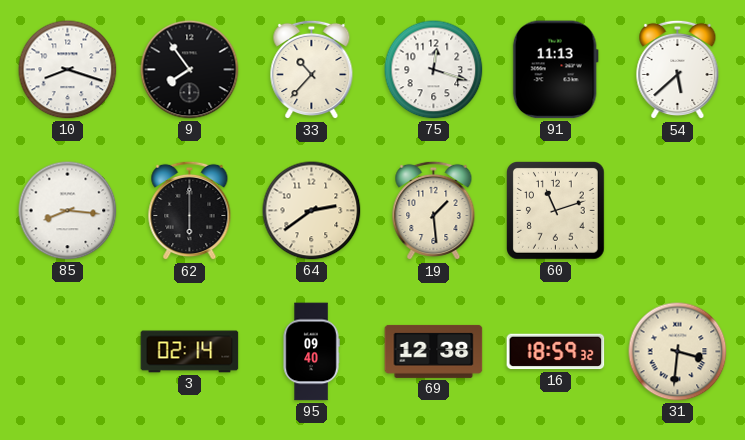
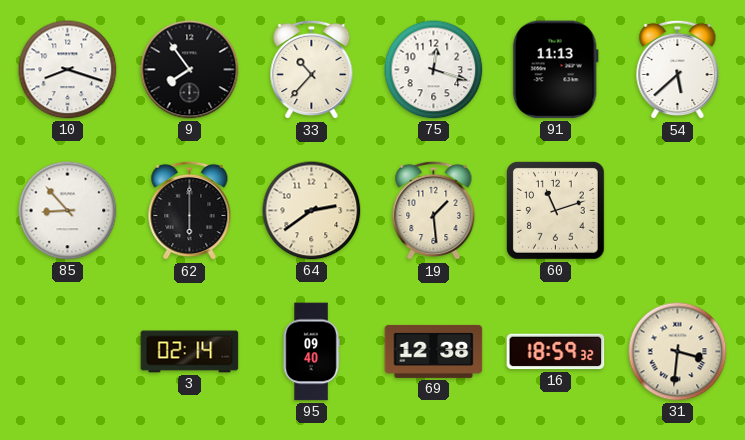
85: 8:16 -> 8:53
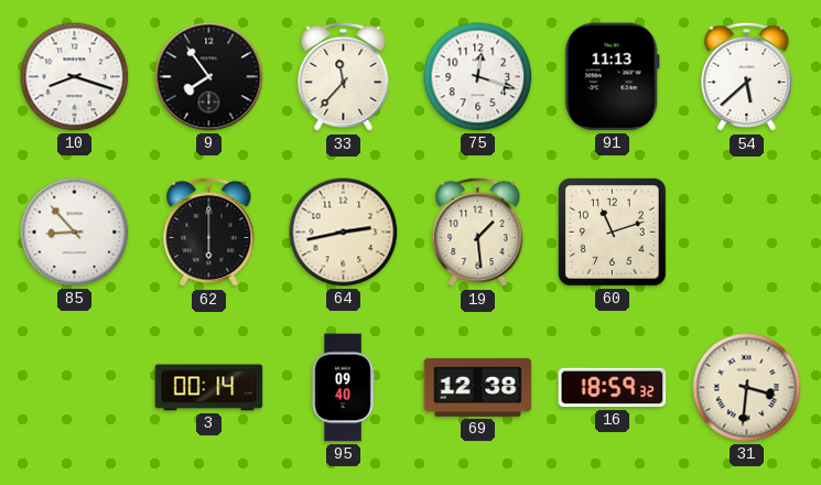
33: 10:37 -> 11:37
64: 2:39 -> 2:43
3: 02:14 -> 00:14
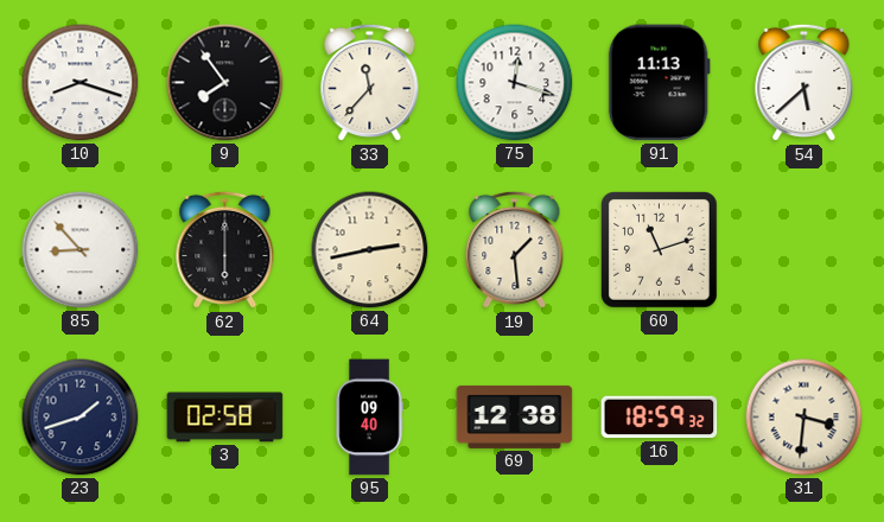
23: none -> 1:42
3: 00:14 -> 02:58
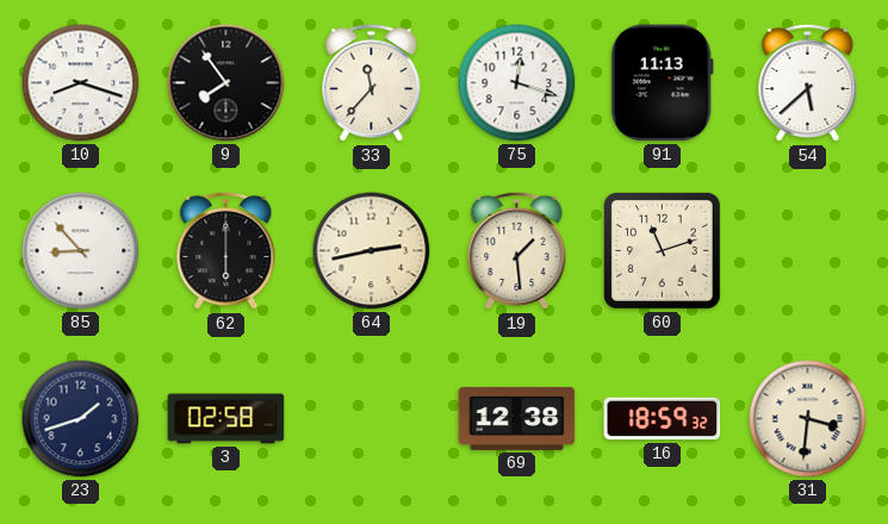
95: 09:40 -> none
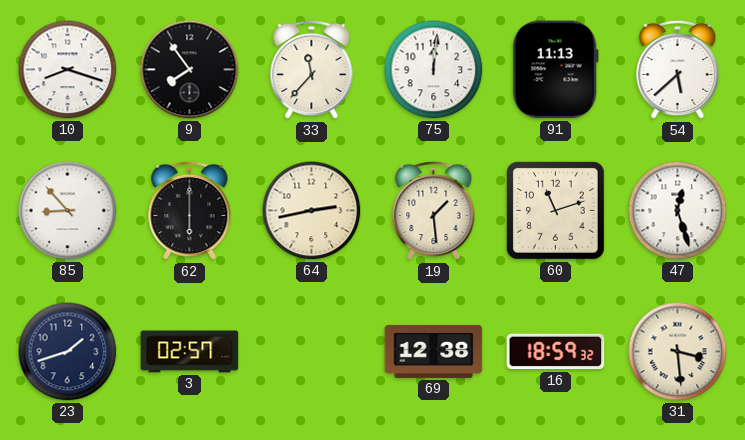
75: 12:18 -> 12:01
47: none -> 12:27
3: 02:58 -> 02:57
31: 3:31 -> 3:29
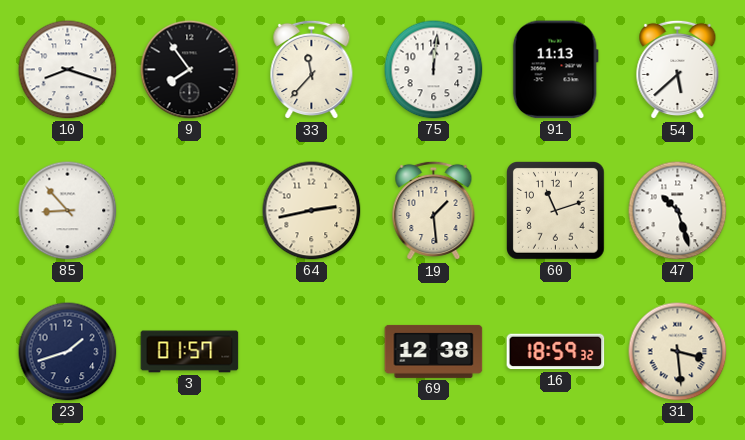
62: 6:00 -> none
47: 12:27 -> 10:27
3: 02:57 -> 01:57
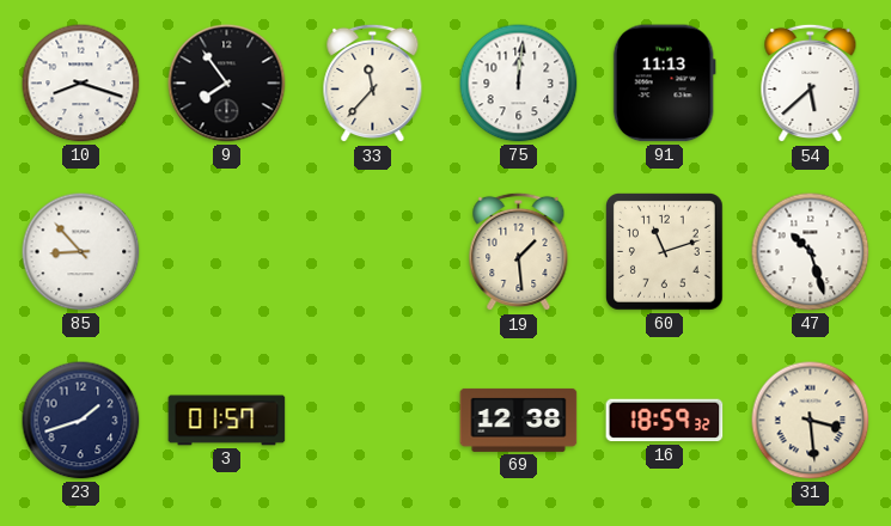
64: 2:43 -> none
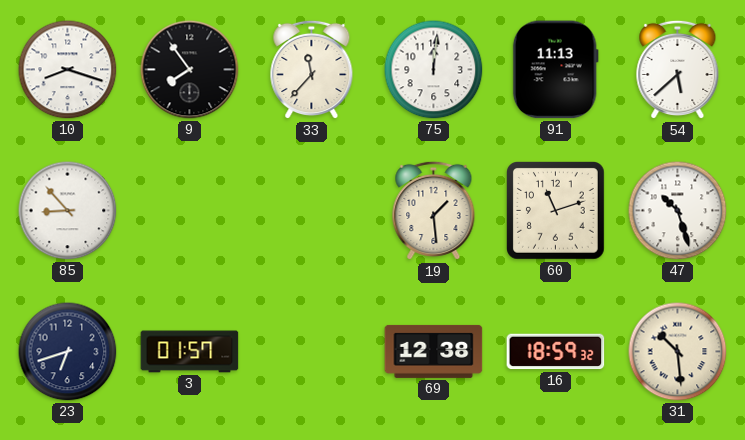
23: 1:42 -> 6:42
31: 3:29 -> 10:29
